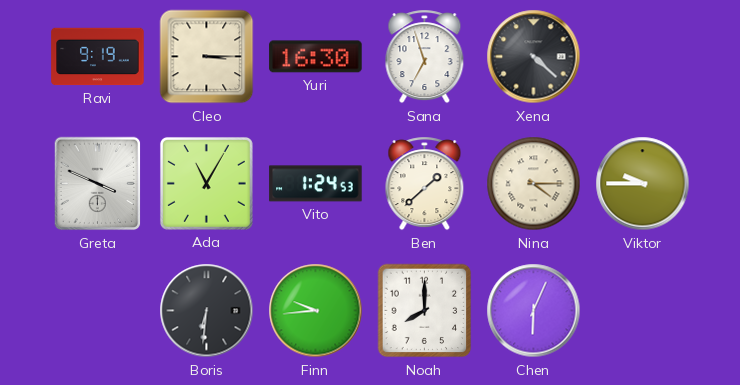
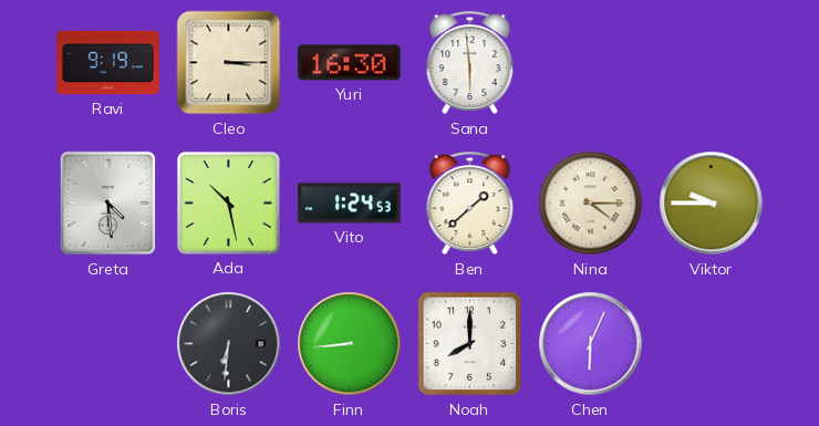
Sana: 6:57 -> 5:59
Xena: 4:22 -> none
Greta: 3:49 -> 4:29
Ada: 11:05 -> 10:28
Finn: 9:44 -> 8:44
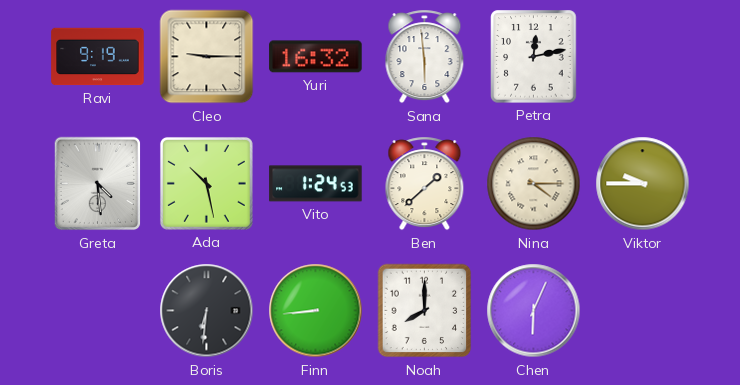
Cleo: 3:15 -> 9:15
Yuri: 16:30 -> 16:32
Petra: none -> 12:13
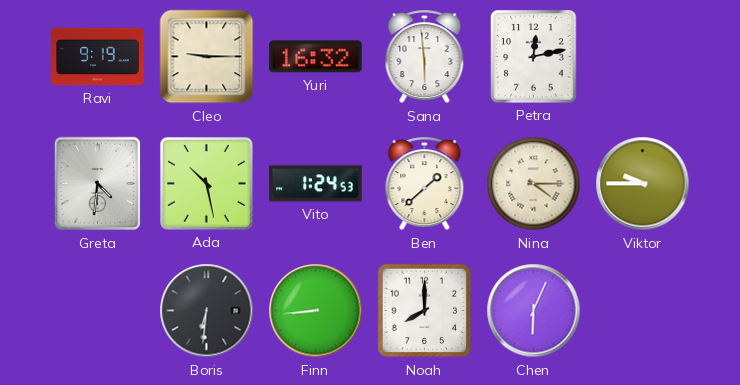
Greta: 4:29 -> 4:31
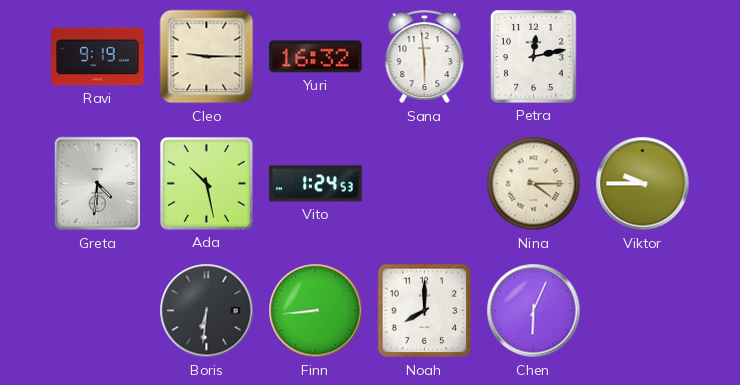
Ben: 1:38 -> none
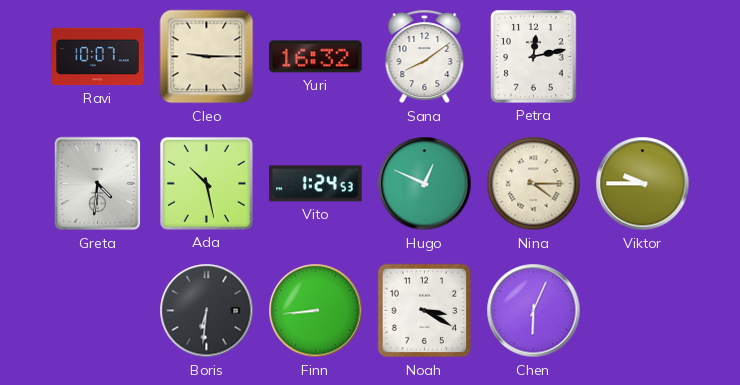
Ravi: 9:19 -> 10:07
Sana: 5:59 -> 8:09
Hugo: none -> 12:49
Noah: 8:00 -> 3:20
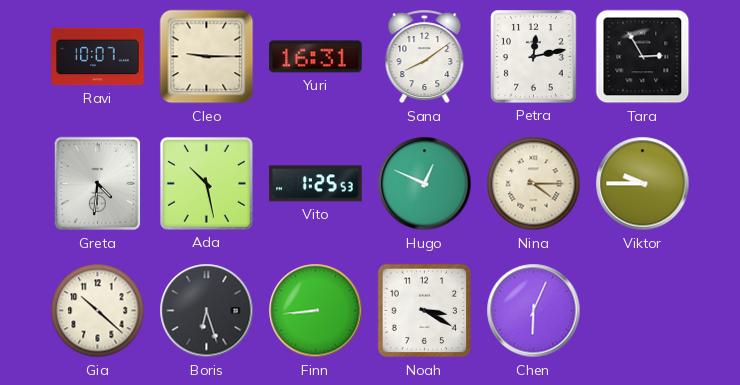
Yuri: 16:32 -> 16:31
Tara: none -> 2:55
Vito: 1:24 -> 1:25
Gia: none -> 10:22
Boris: 6:31 -> 6:27
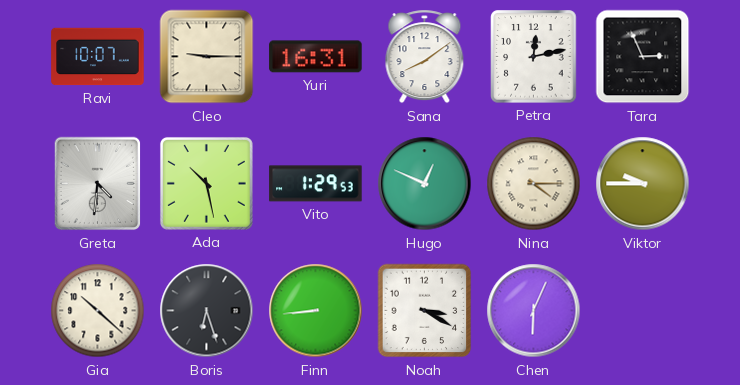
Tara: 2:55 -> 2:56
Vito: 1:25 -> 1:29
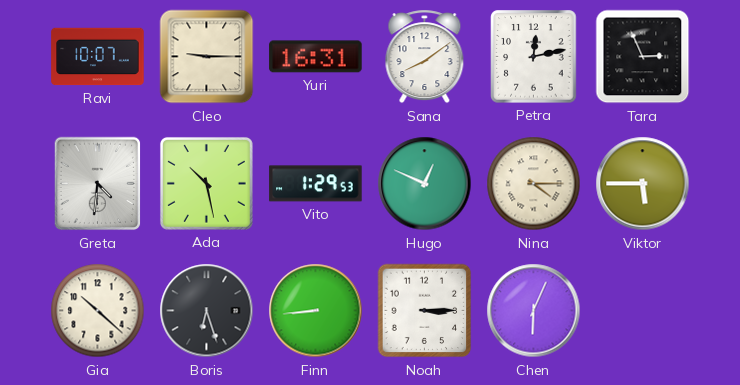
Viktor: 9:45 -> 5:45
Noah: 3:20 -> 3:15
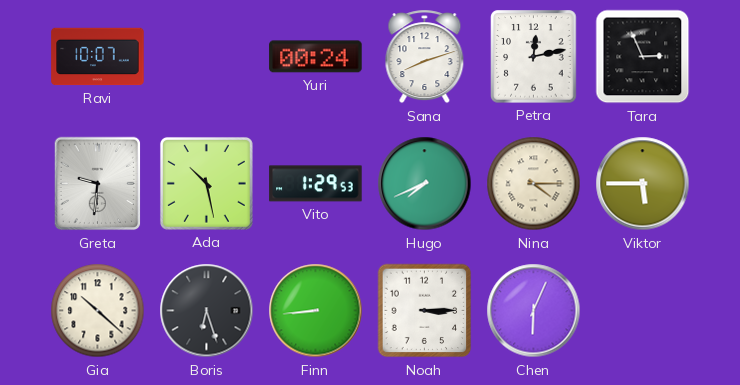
Cleo: 9:15 -> none
Yuri: 16:31 -> 00:24
Sana: 8:09 -> 8:12
Greta: 4:31 -> 9:31
Hugo: 12:49 -> 7:41
